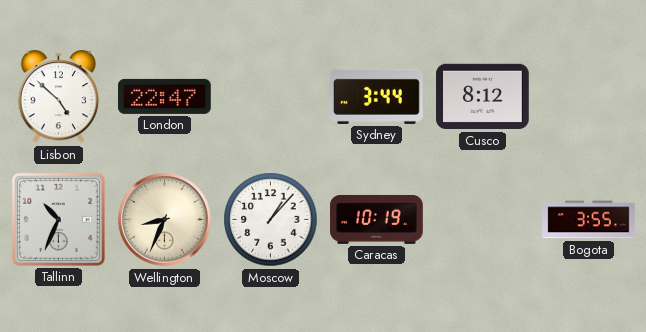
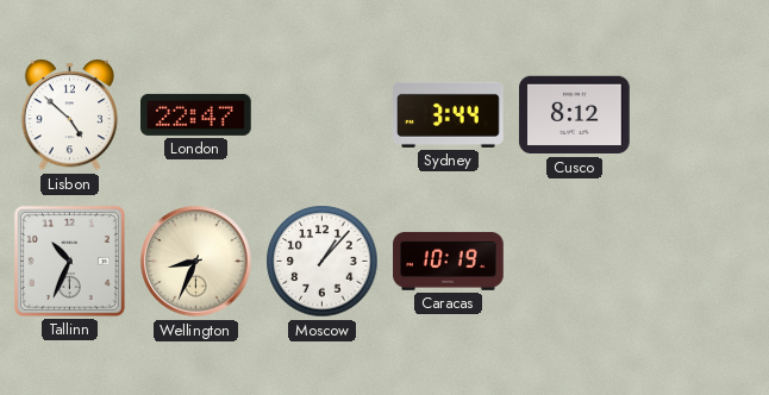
Bogota: 3:55 -> none
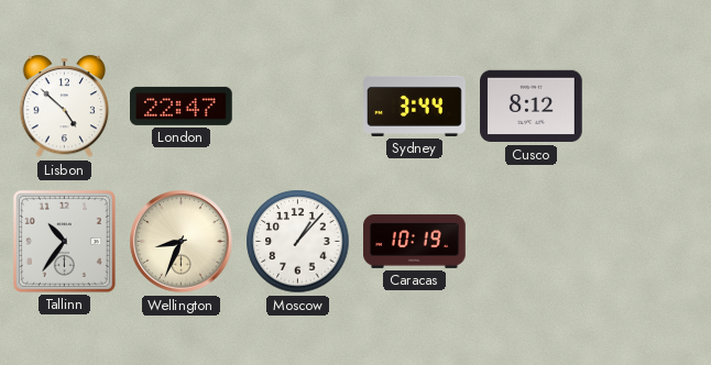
Tallinn: 10:34 -> 10:36
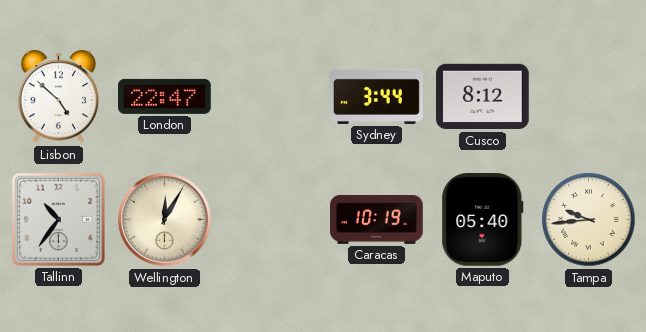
Wellington: 8:34 -> 12:05
Moscow: 1:07 -> none
Maputo: none -> 05:40
Tampa: none -> 9:44
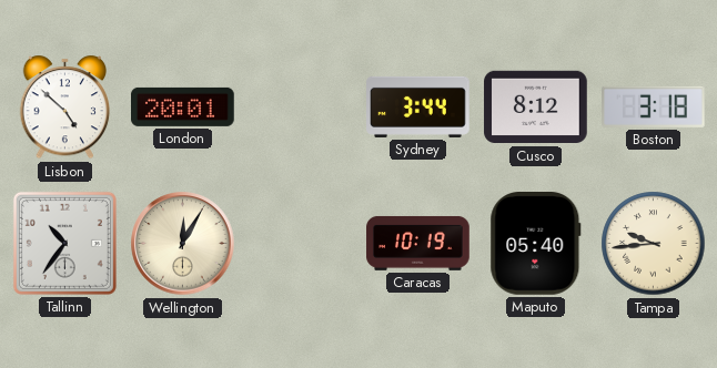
London: 22:47 -> 20:01
Boston: none -> 3:18
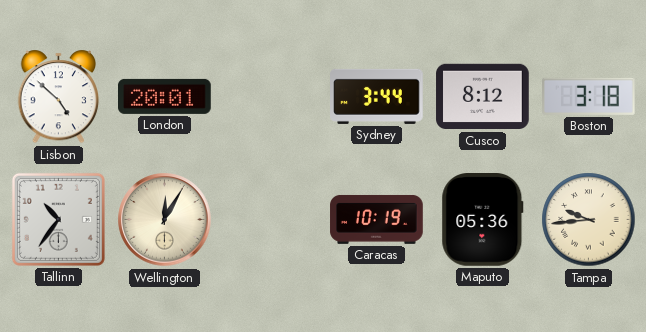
Maputo: 05:40 -> 05:36
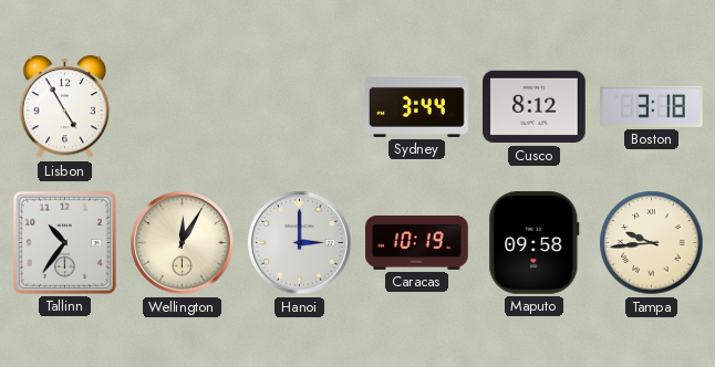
Lisbon: 4:52 -> 4:55
London: 20:01 -> none
Hanoi: none -> 3:00
Maputo: 05:36 -> 09:58
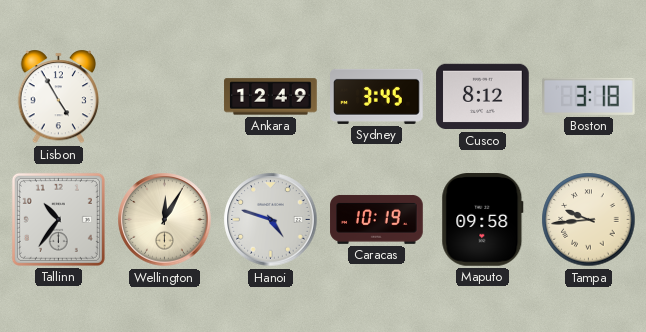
Ankara: none -> 12:49
Sydney: 3:44 -> 3:45
Hanoi: 3:00 -> 4:48
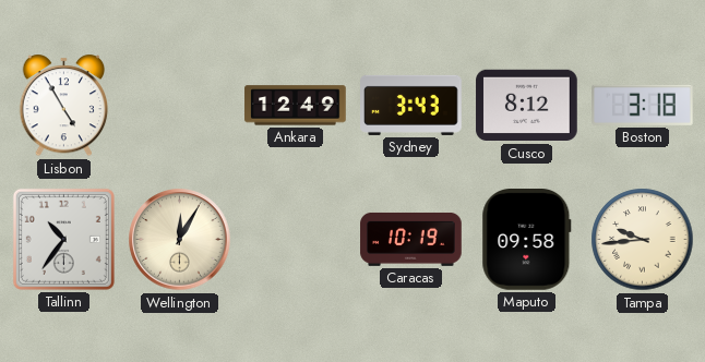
Sydney: 3:45 -> 3:43
Hanoi: 4:48 -> none
